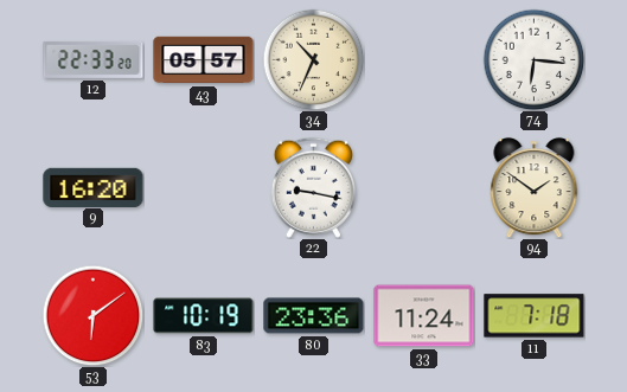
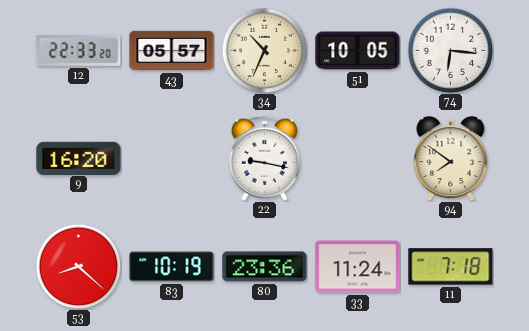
51: none -> 10:05
94: 1:51 -> 7:51
53: 6:09 -> 8:22
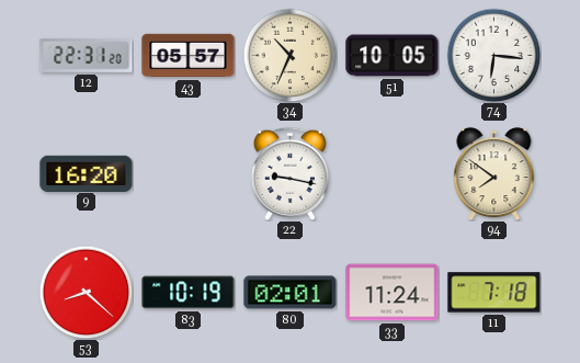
12: 22:33 -> 22:31
80: 23:36 -> 02:01
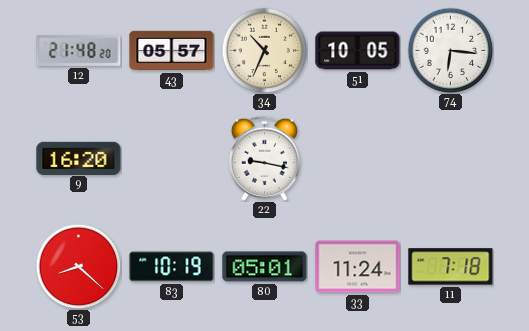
12: 22:31 -> 21:48
94: 7:51 -> none
80: 02:01 -> 05:01
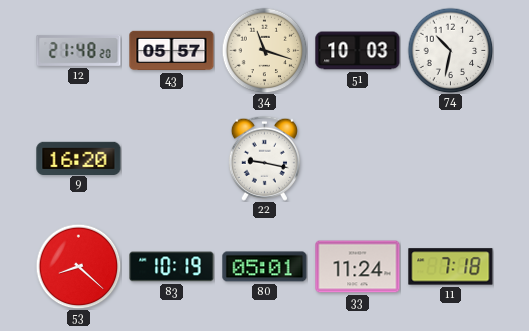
34: 10:34 -> 11:18
51: 10:05 -> 10:03
74: 6:16 -> 10:32
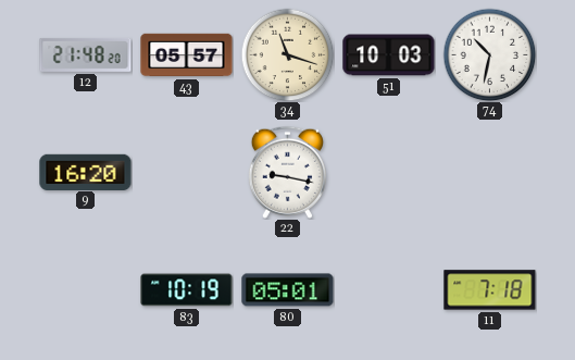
53: 8:22 -> none
33: 11:24 -> none
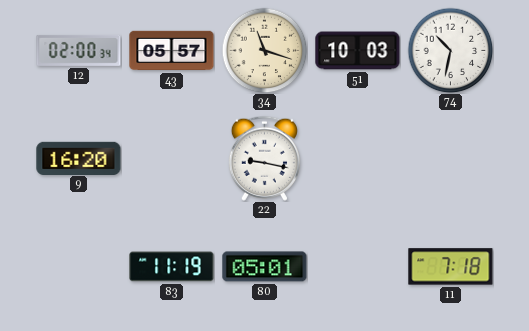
12: 21:48 -> 02:00
83: 10:19 -> 11:19
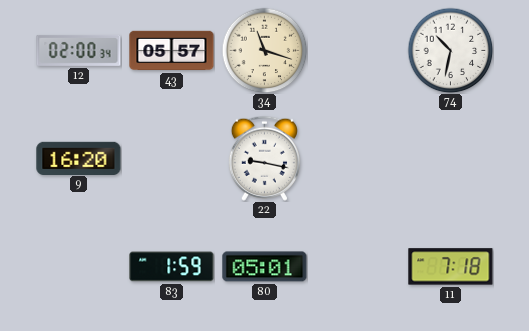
51: 10:03 -> none
83: 11:19 -> 1:59
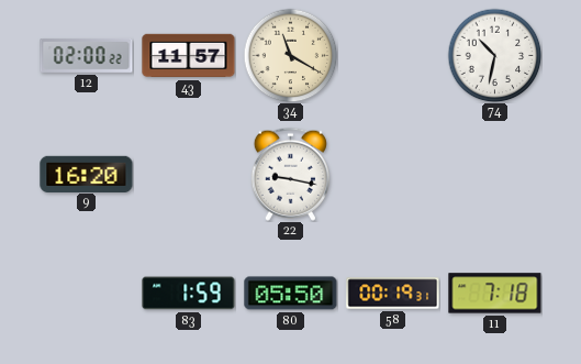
12: 02:00:34 -> 02:00:22
43: 05:57 -> 11:57
34: 11:18 -> 11:20
80: 05:01 -> 05:50
58: none -> 00:19
